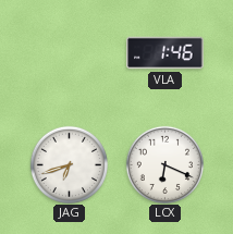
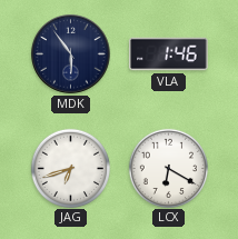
MDK: none -> 5:54
LCX: 6:19 -> 6:20
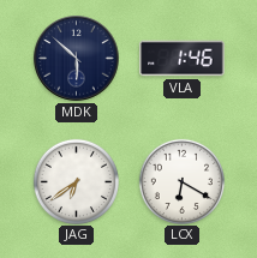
MDK: 5:54 -> 5:52
JAG: 6:42 -> 6:39
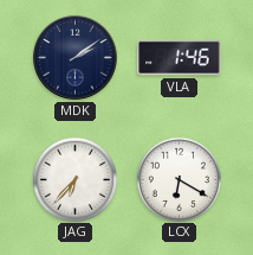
MDK: 5:52 -> 2:09
JAG: 6:39 -> 6:37
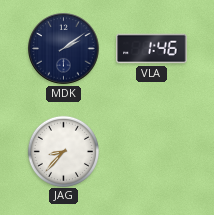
JAG: 6:37 -> 8:37
LCX: 6:20 -> none
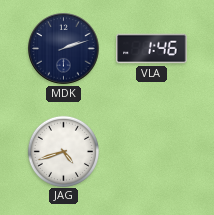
MDK: 2:09 -> 2:12
JAG: 8:37 -> 4:42
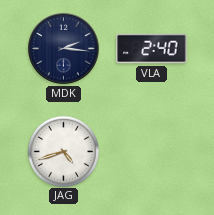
MDK: 2:12 -> 2:16
VLA: 1:46 -> 2:40
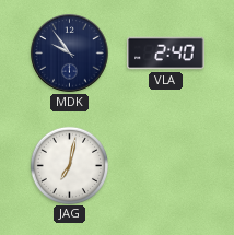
MDK: 2:16 -> 9:54
JAG: 4:42 -> 7:02
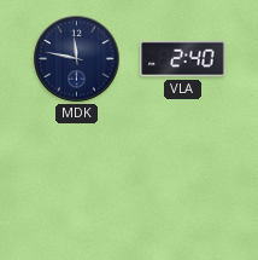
MDK: 9:54 -> 11:47
JAG: 7:02 -> none
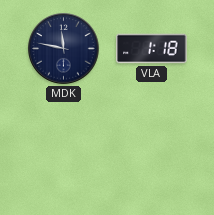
VLA: 2:40 -> 1:18
